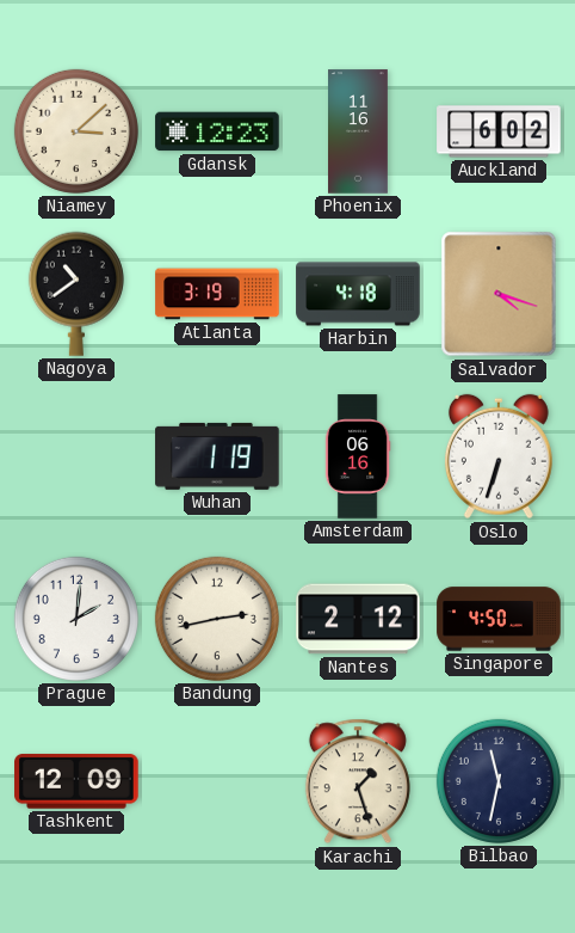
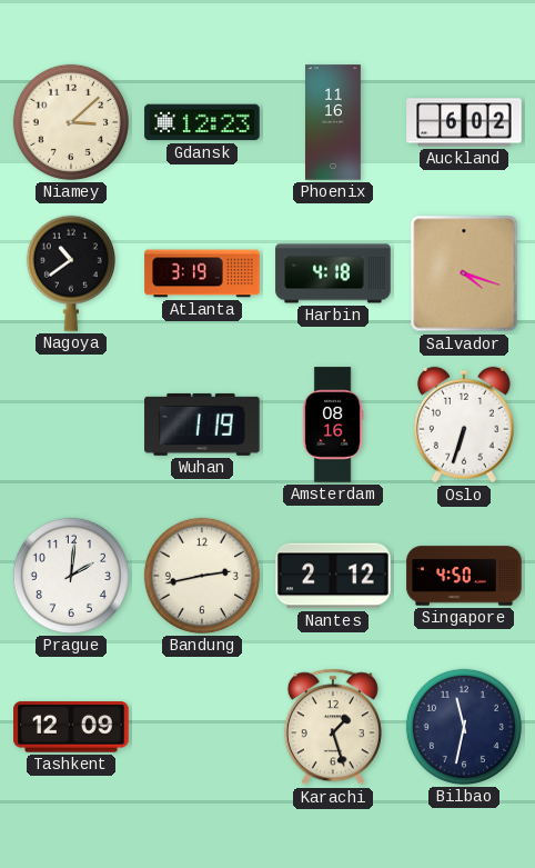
Amsterdam: 06:16 -> 08:16
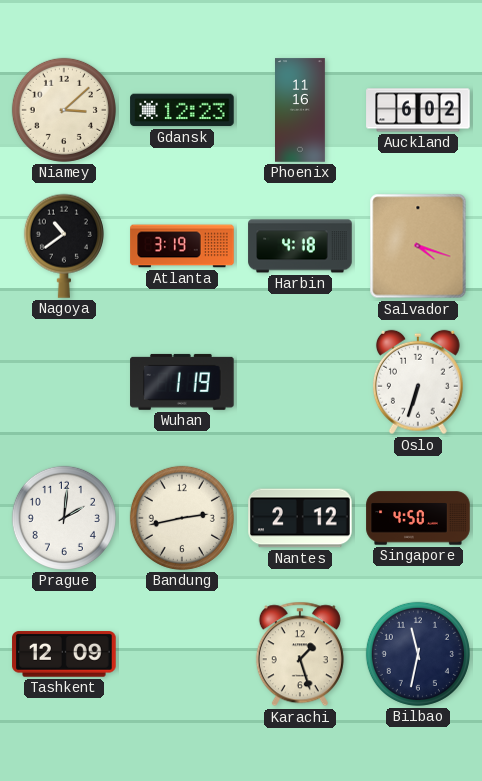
Amsterdam: 08:16 -> none
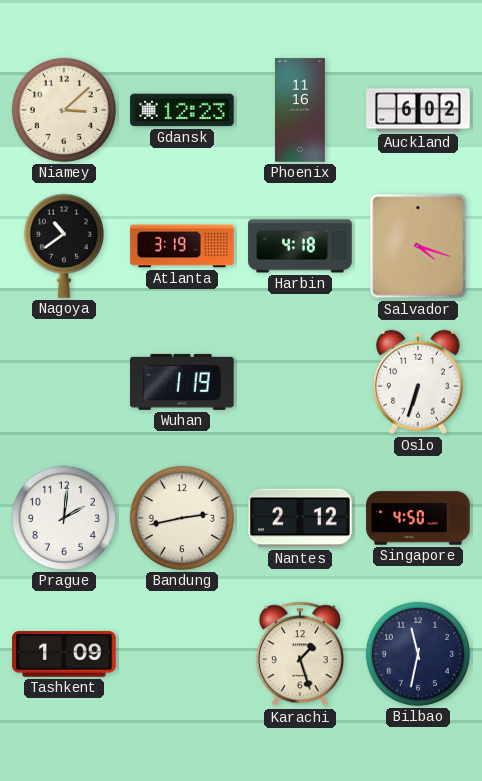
Tashkent: 12:09 -> 1:09
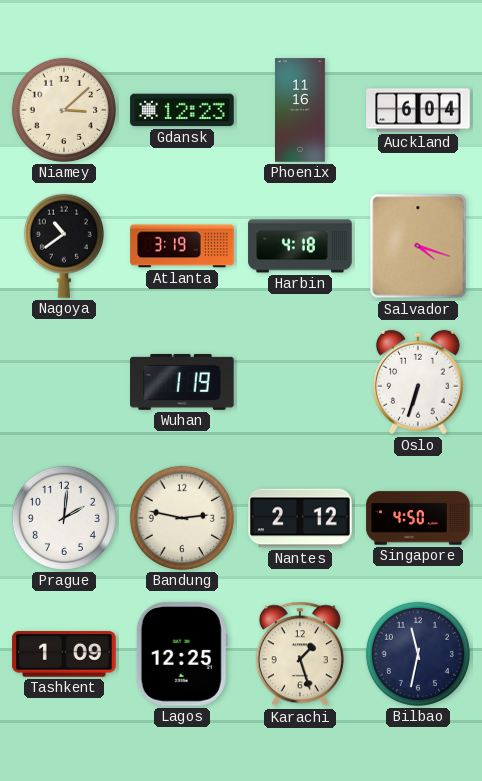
Auckland: 6:02 -> 6:04
Bandung: 2:43 -> 2:47
Lagos: none -> 12:25
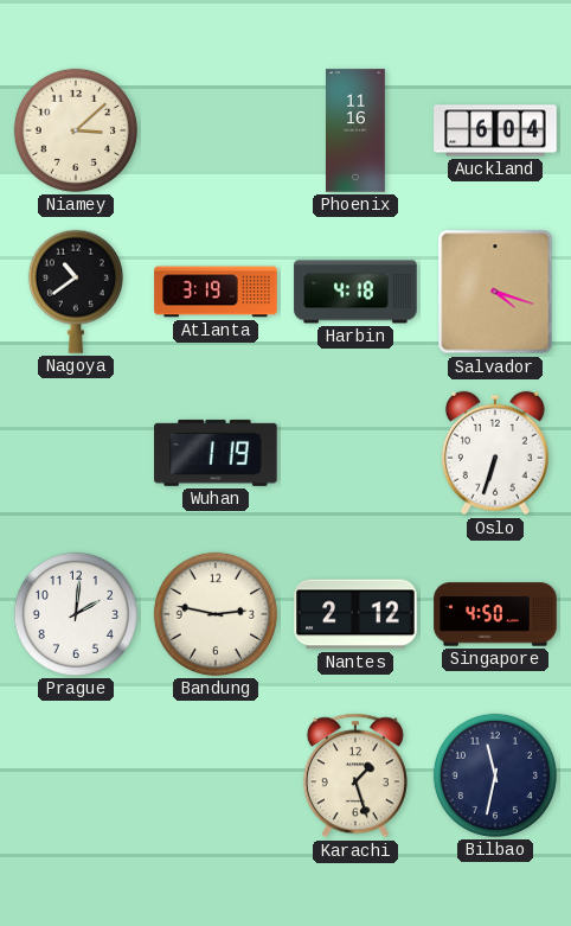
Gdansk: 12:23 -> none
Tashkent: 1:09 -> none
Lagos: 12:25 -> none
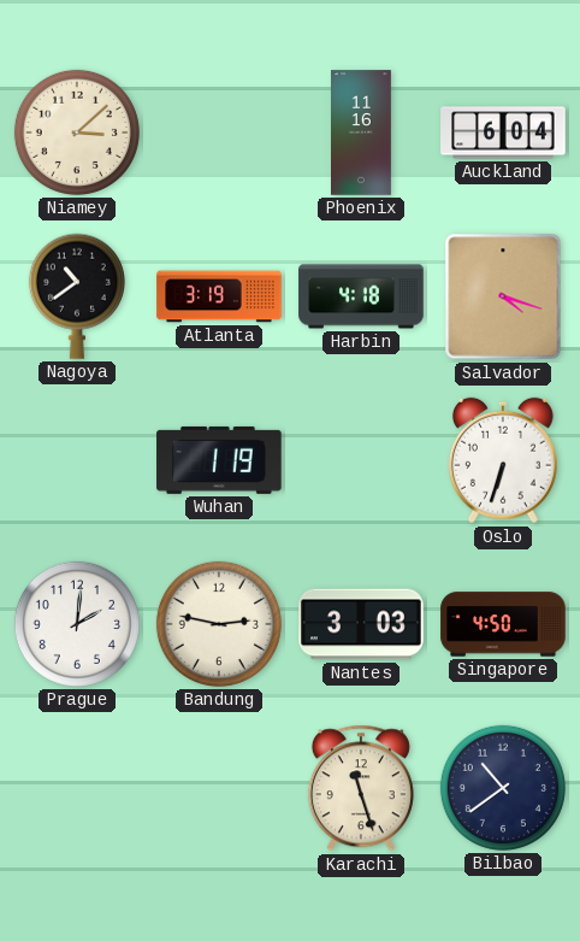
Nantes: 2:12 -> 3:03
Karachi: 1:27 -> 11:27
Bilbao: 11:32 -> 10:39
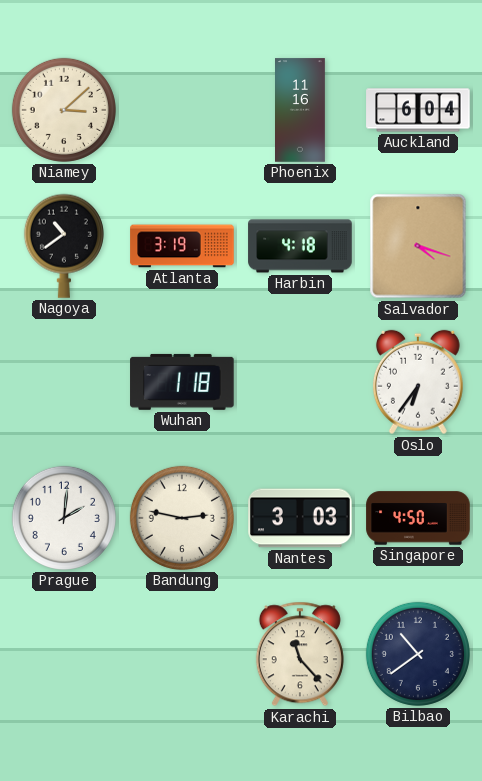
Wuhan: 1:19 -> 1:18
Oslo: 6:33 -> 6:36
Karachi: 11:27 -> 11:23
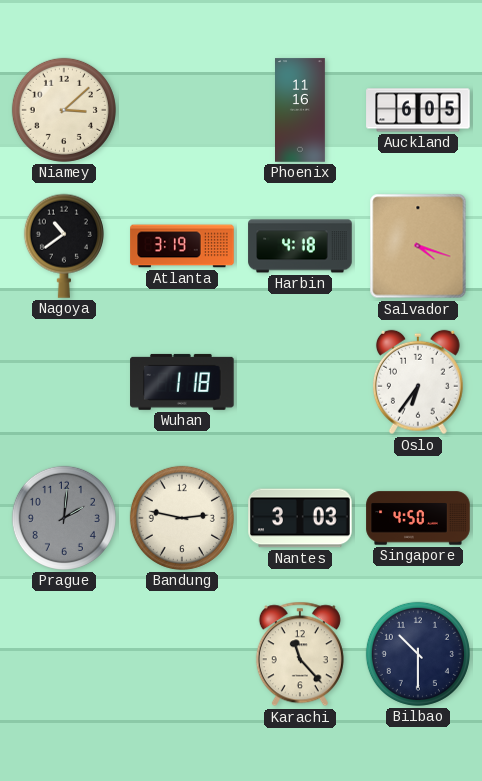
Auckland: 6:04 -> 6:05
Prague dial: white -> grey
Bilbao: 10:39 -> 10:30
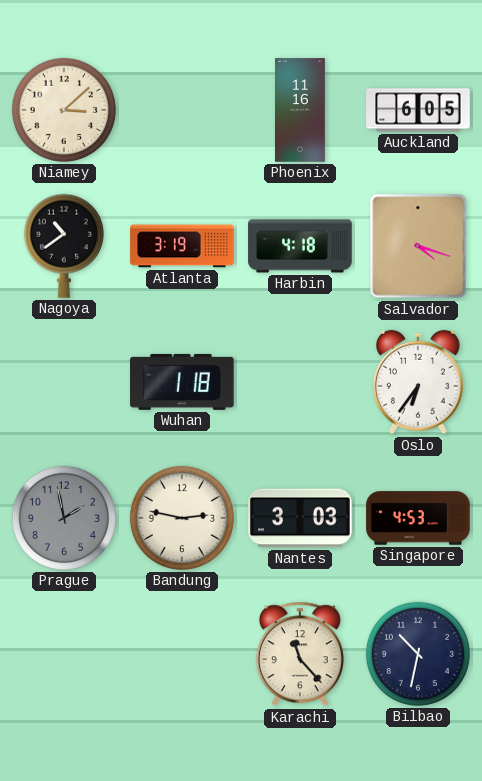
Prague: 2:01 -> 1:58
Singapore: 4:50 -> 4:53
Bilbao: 10:30 -> 10:32
